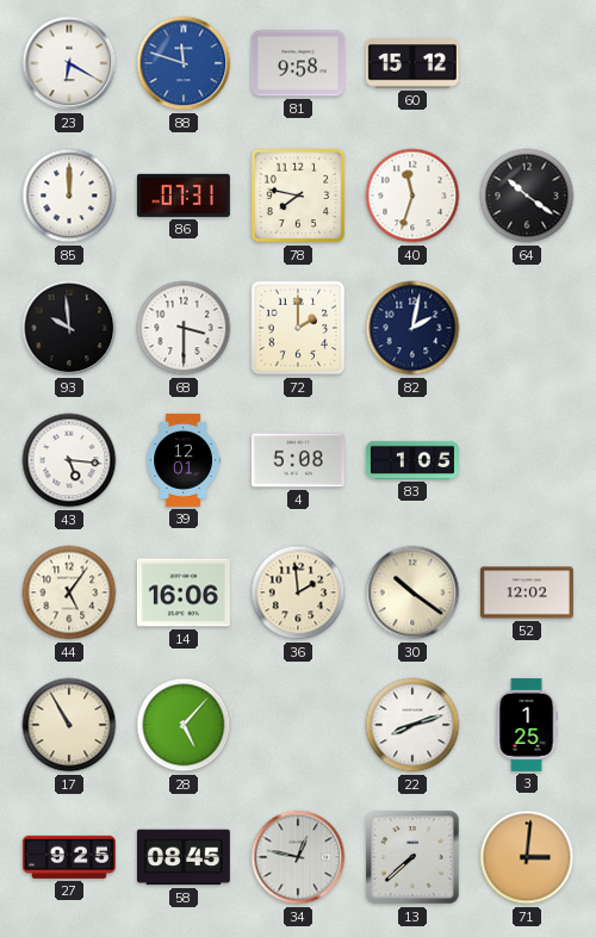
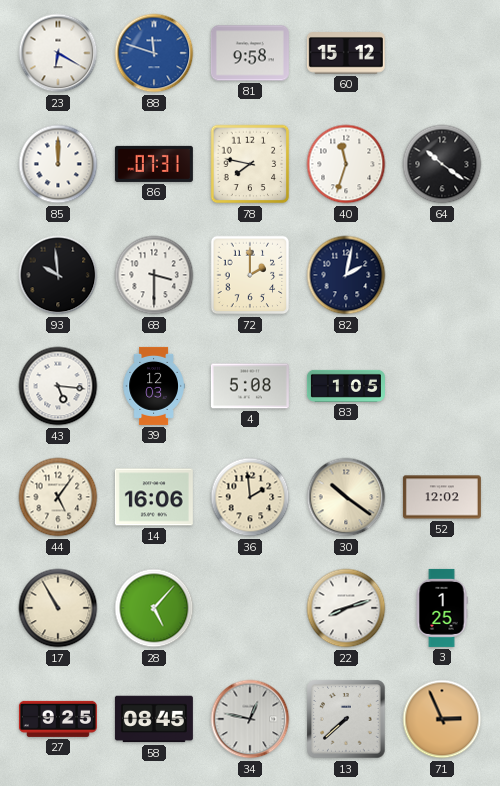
39: 12:01 -> 12:03
71: 3:01 -> 2:56
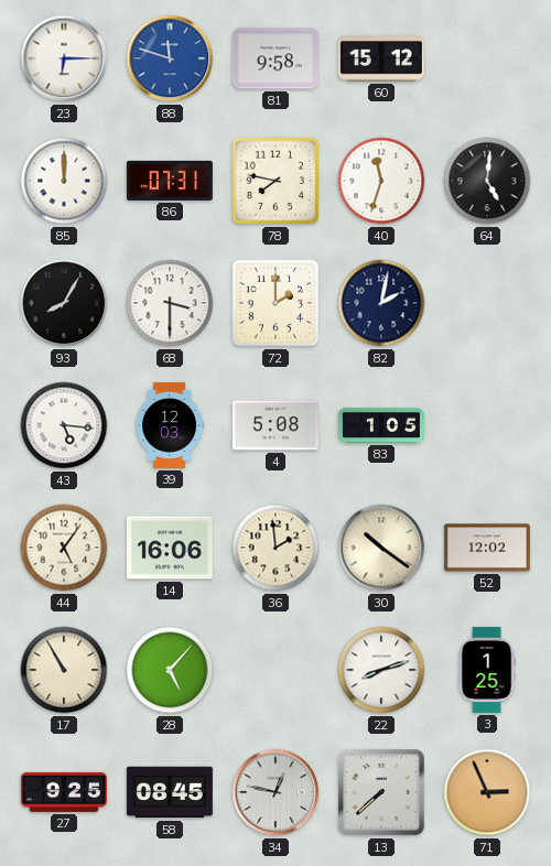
23: 6:20 -> 6:15
64: 10:21 -> 5:01
93: 9:59 -> 8:05
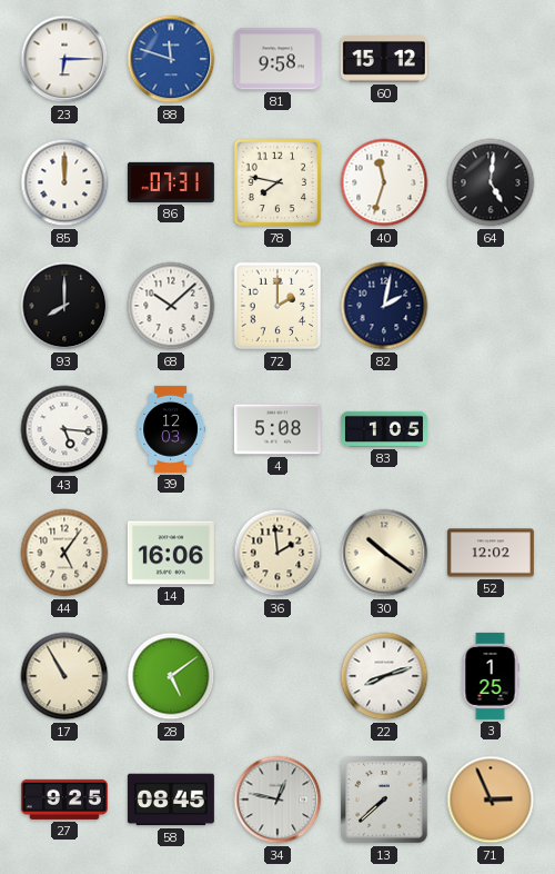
93: 8:05 -> 8:00
68: 3:30 -> 10:08
28: 5:07 -> 5:09
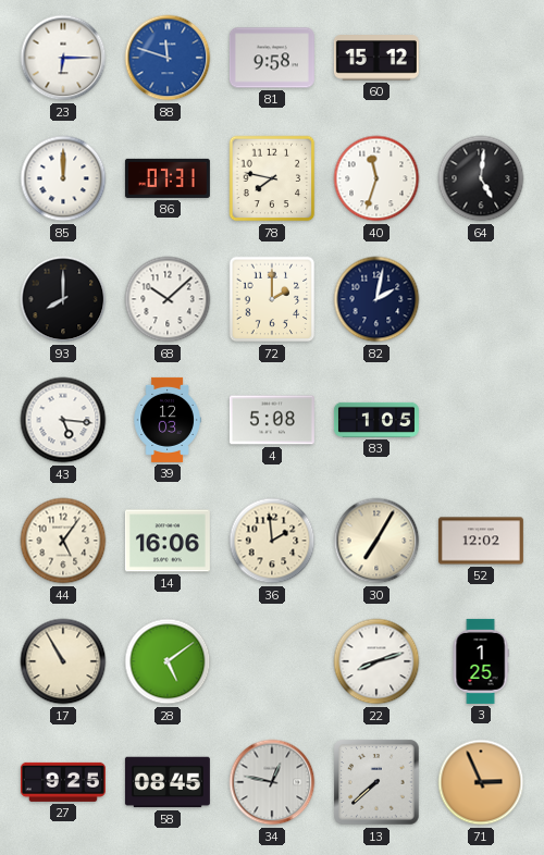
30: 10:21 -> 7:05
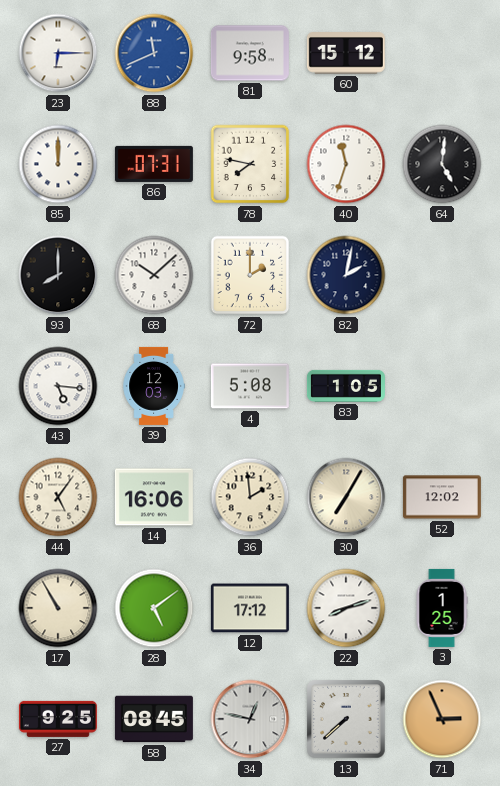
88: 11:48 -> 11:41
12: none -> 17:12
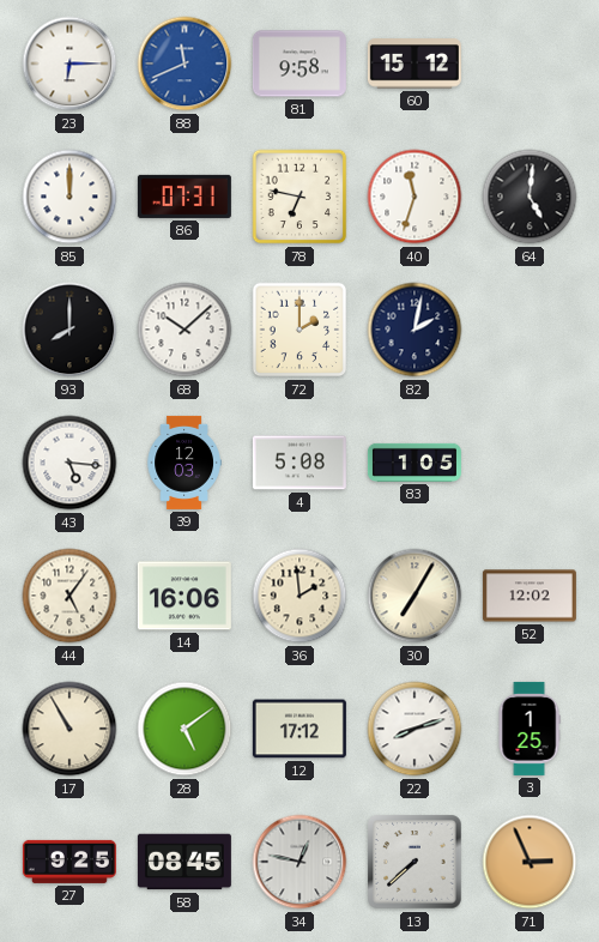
78: 7:47 -> 6:47
